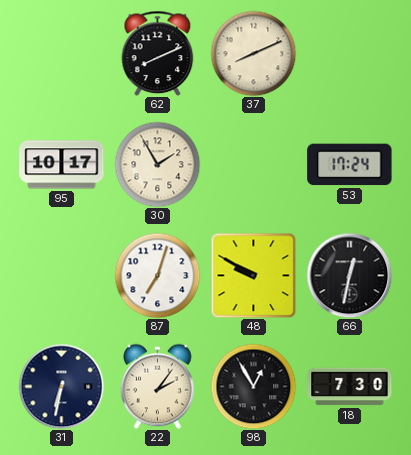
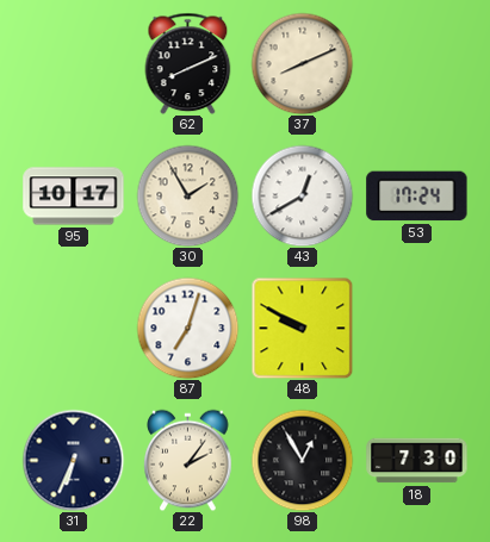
43: none -> 12:40
66: 12:32 -> none
31: 6:32 -> 6:34
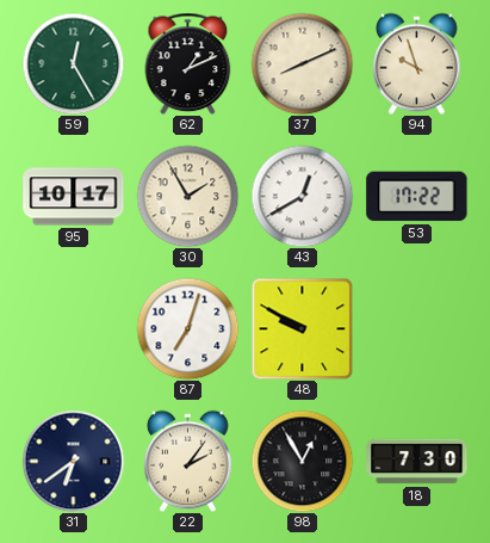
59: none -> 12:25
62: 8:11 -> 1:11
94: none -> 9:57
53: 17:24 -> 17:22
31: 6:34 -> 6:39
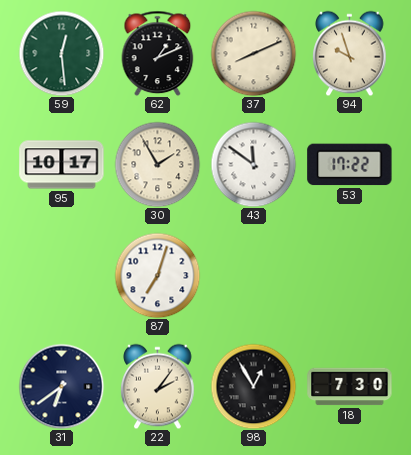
59: 12:25 -> 12:29
43: 12:40 -> 11:51
48: 9:50 -> none
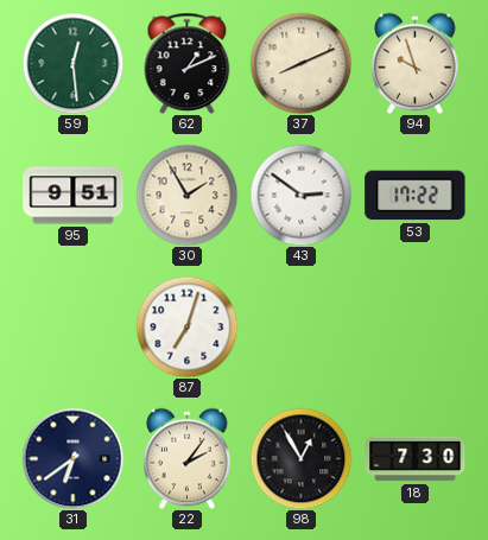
95: 10:17 -> 9:51
43: 11:51 -> 2:51
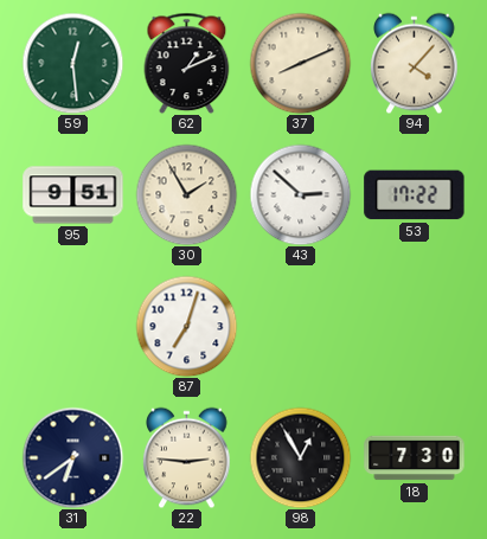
94: 9:57 -> 4:07
43: 2:51 -> 2:52
22: 2:06 -> 2:46
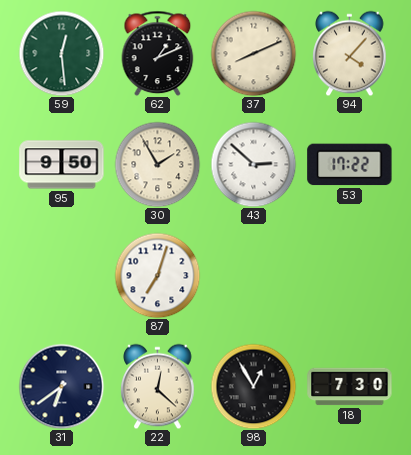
95: 9:51 -> 9:50
22: 2:46 -> 12:22
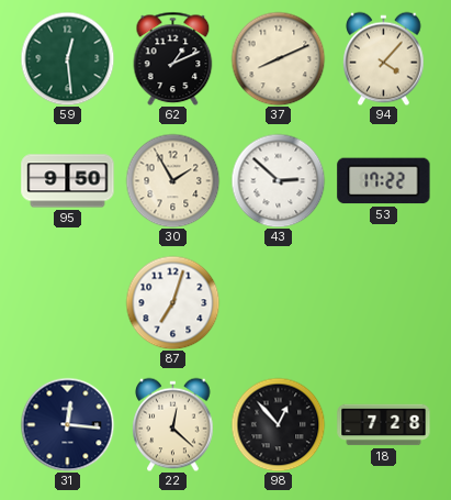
31: 6:39 -> 12:16
98: 12:55 -> 12:53
18: 7:30 -> 7:28
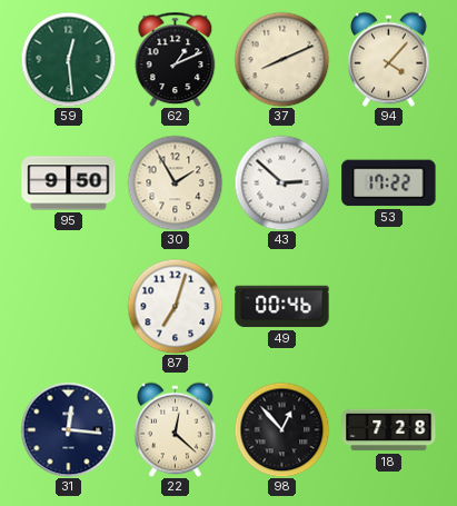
49: none -> 00:46
